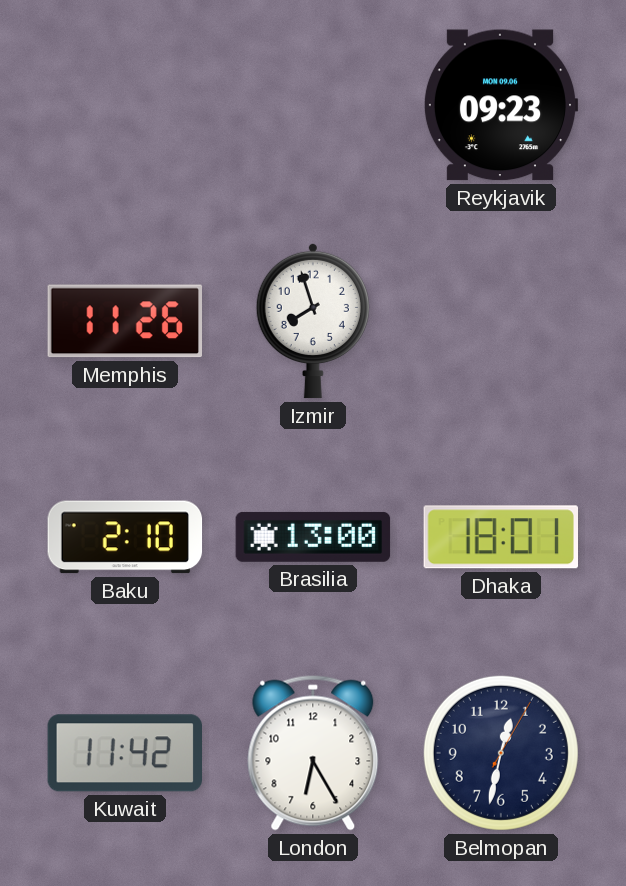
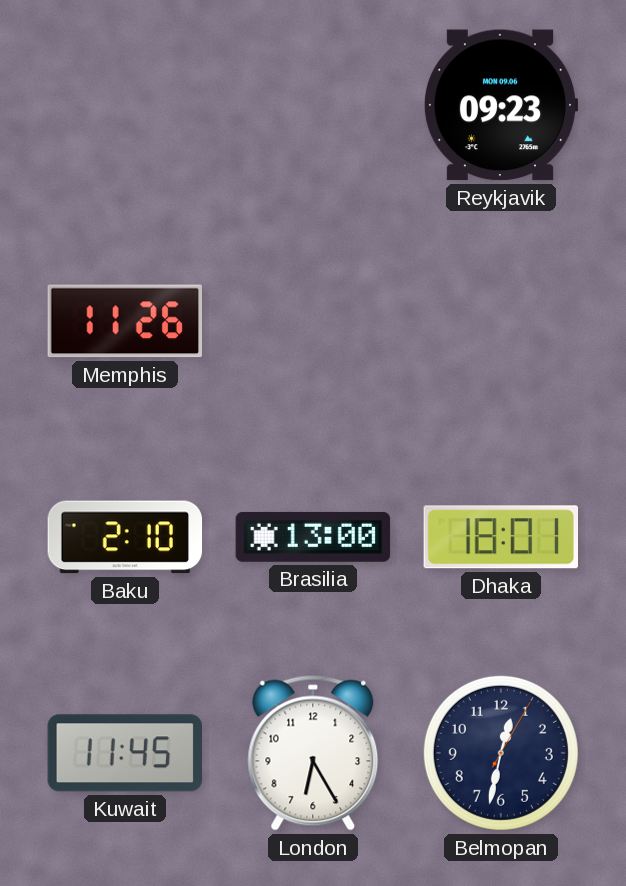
Izmir: 7:57 -> none
Kuwait: 11:42 -> 11:45
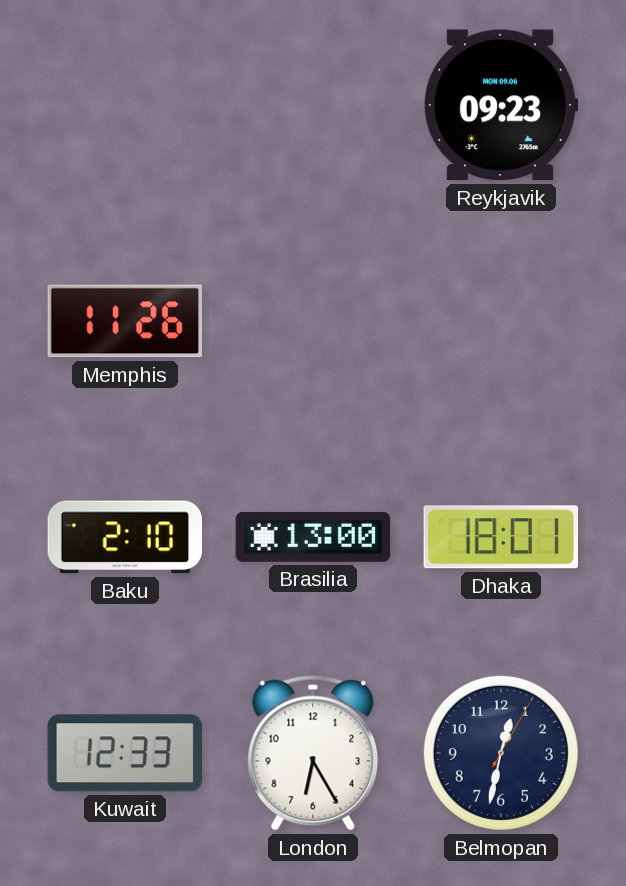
Kuwait: 11:45 -> 12:33
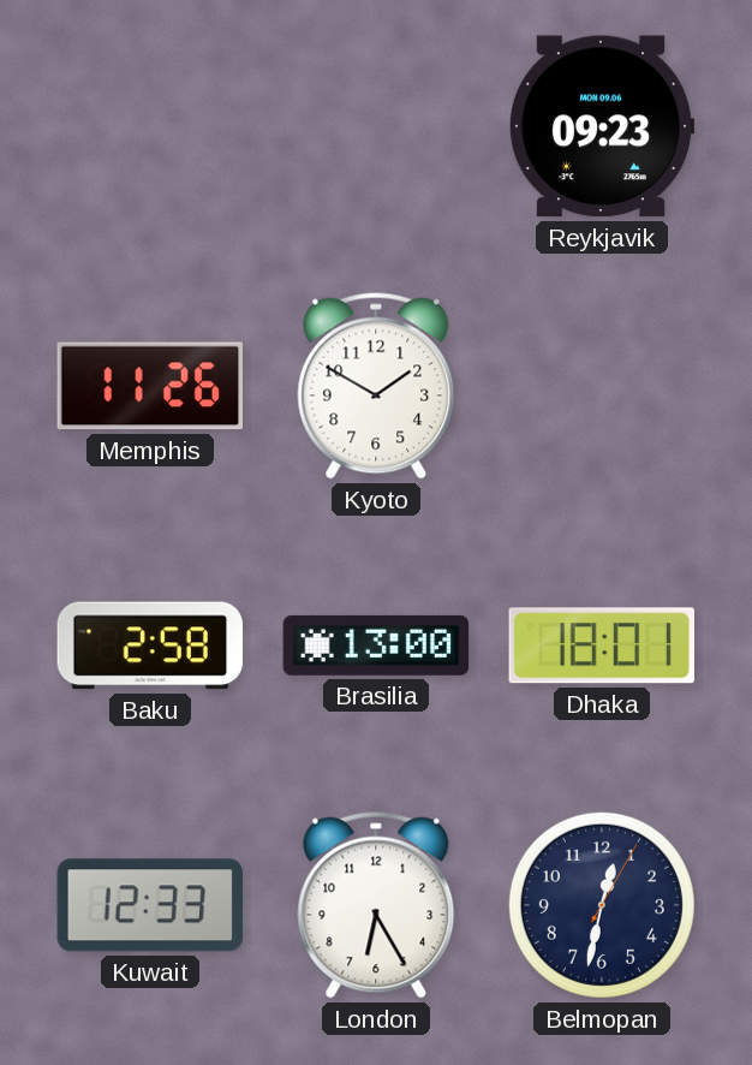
Kyoto: none -> 1:50
Baku: 2:10 -> 2:58
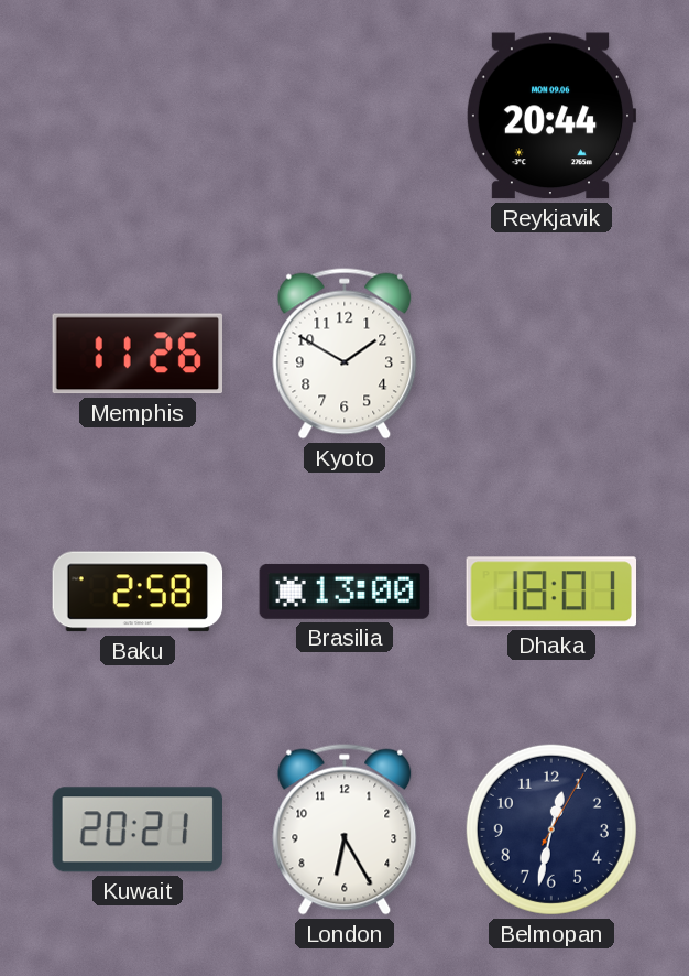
Reykjavik: 09:23 -> 20:44
Kuwait: 12:33 -> 20:21
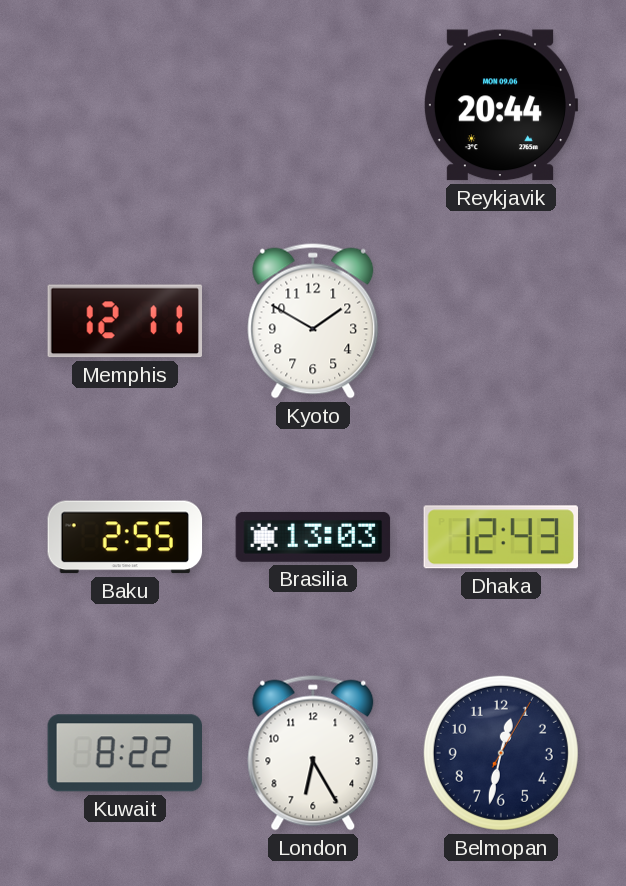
Memphis: 11:26 -> 12:11
Baku: 2:58 -> 2:55
Brasilia: 13:00 -> 13:03
Dhaka: 18:01 -> 12:43
Kuwait: 20:21 -> 8:22
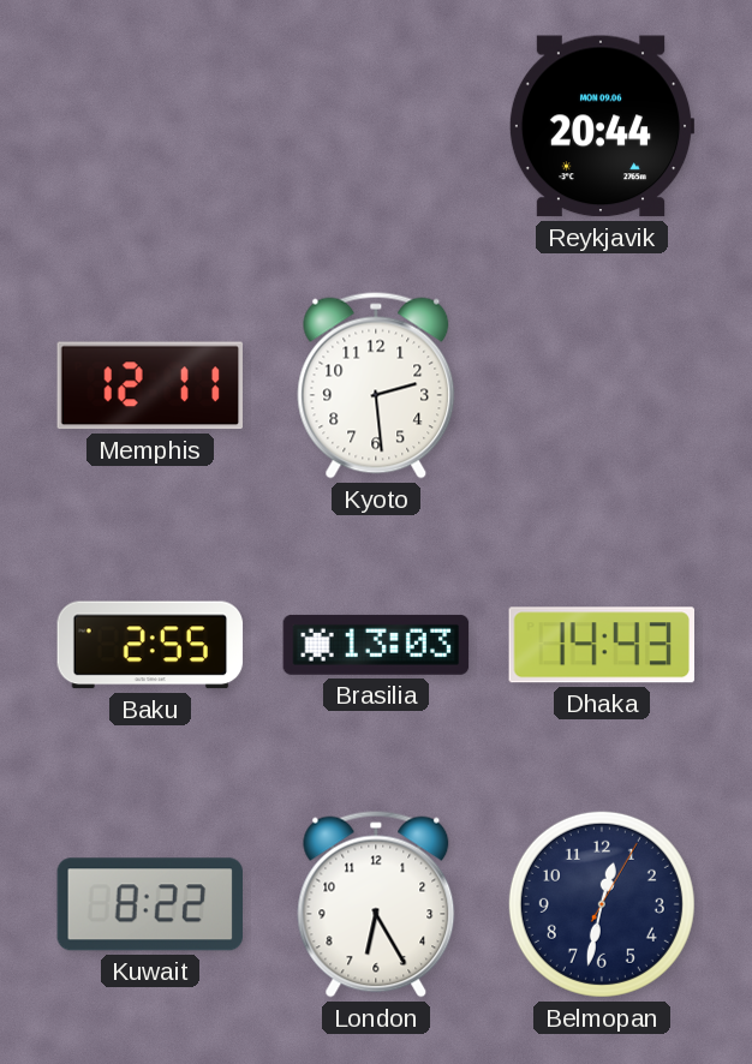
Kyoto: 1:50 -> 2:29
Dhaka: 12:43 -> 14:43
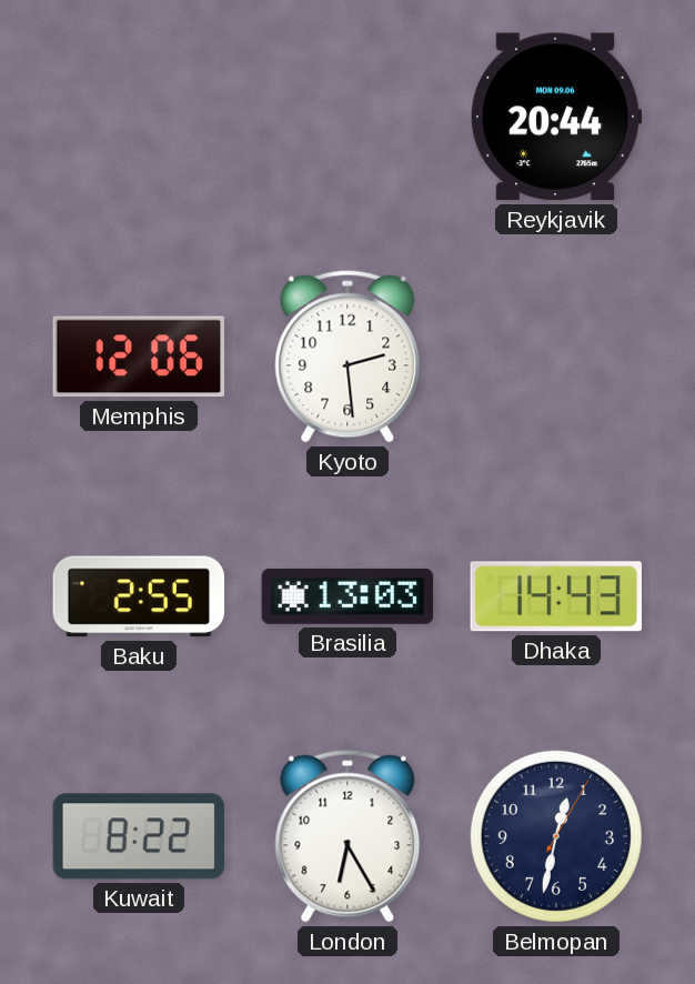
Memphis: 12:11 -> 12:06
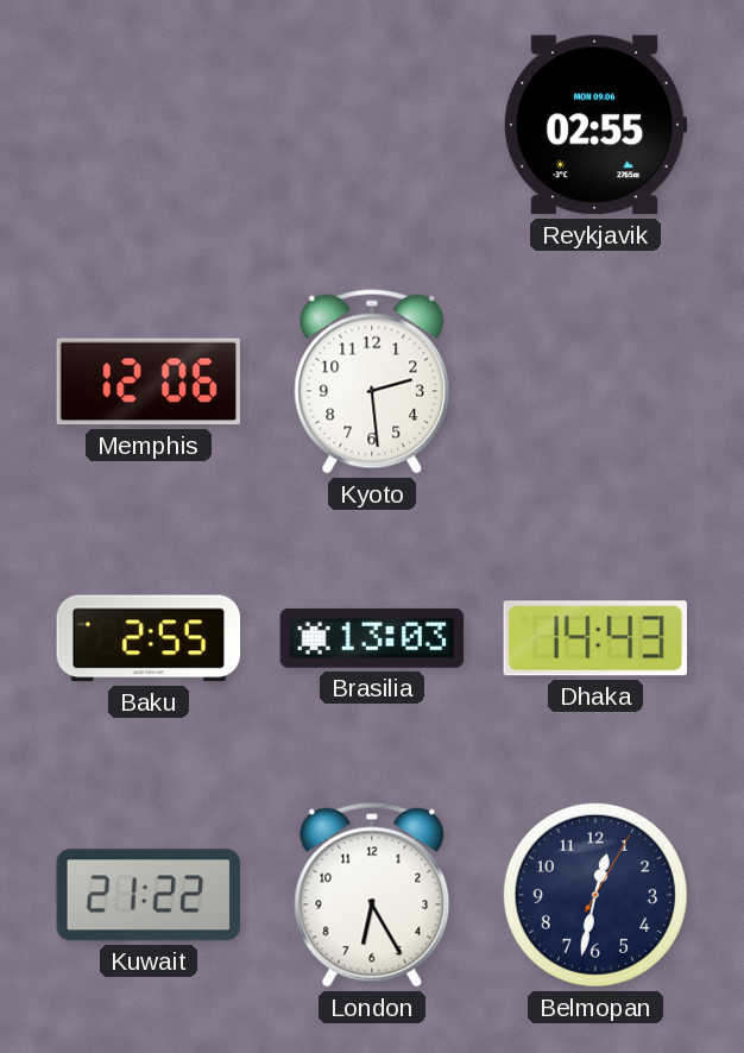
Reykjavik: 20:44 -> 02:55
Kuwait: 8:22 -> 21:22
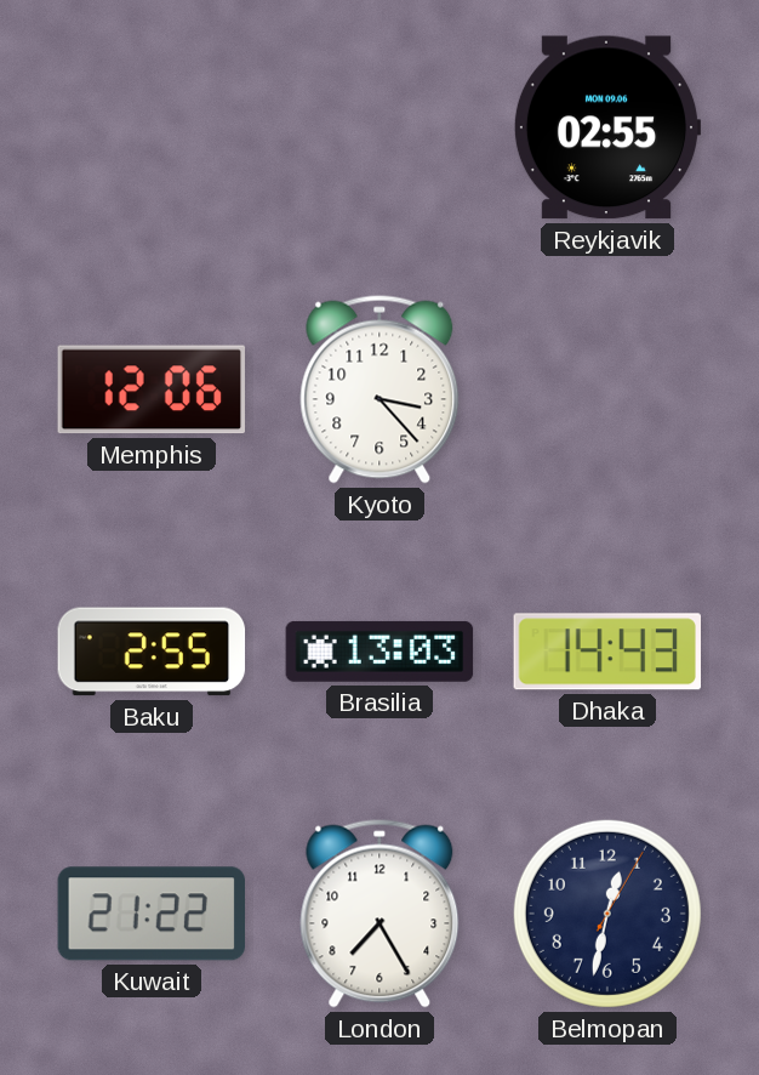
Kyoto: 2:29 -> 3:23
London: 6:25 -> 7:25
